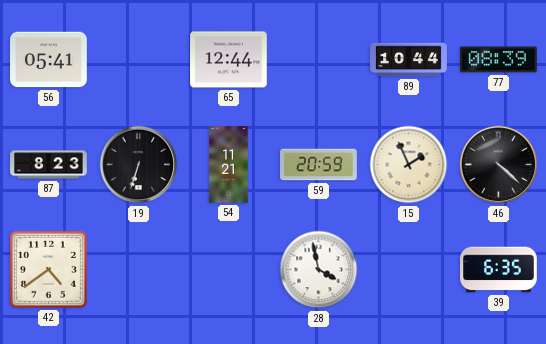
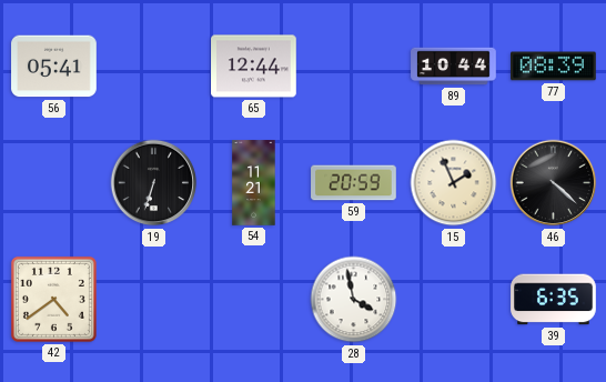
87: 8:23 -> none
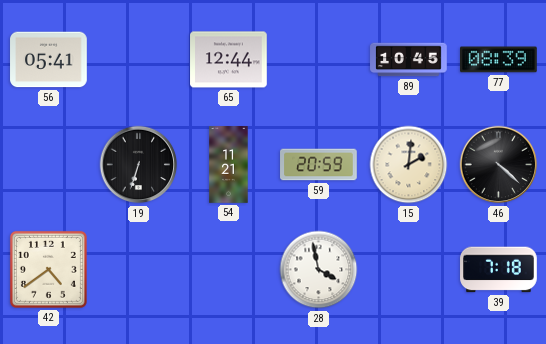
89: 10:44 -> 10:45
15: 1:56 -> 2:01
39: 6:35 -> 7:18
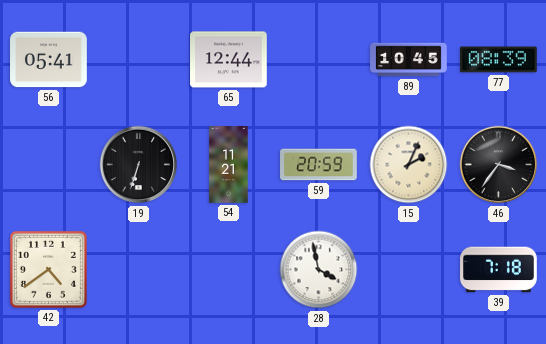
15: 2:01 -> 2:04
46: 4:22 -> 3:36
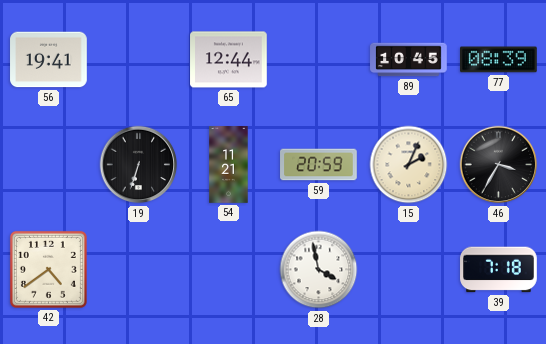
56: 05:41 -> 19:41
46: 3:36 -> 3:35
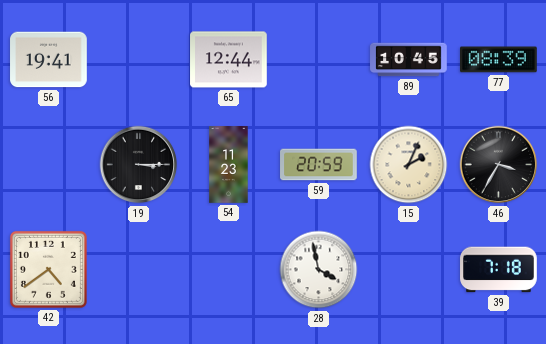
19: 6:33 -> 3:15
54: 11:21 -> 11:23
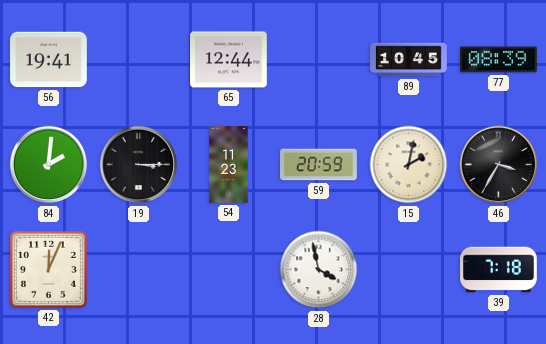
84: none -> 2:01
15: 2:04 -> 2:02
42: 4:39 -> 12:04
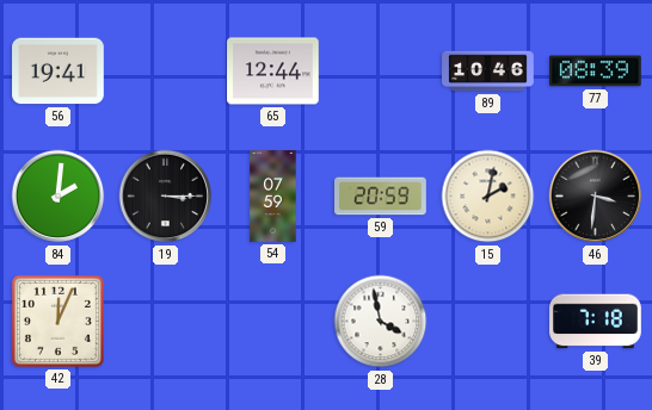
89: 10:45 -> 10:46
54: 11:23 -> 07:59
46: 3:35 -> 3:31
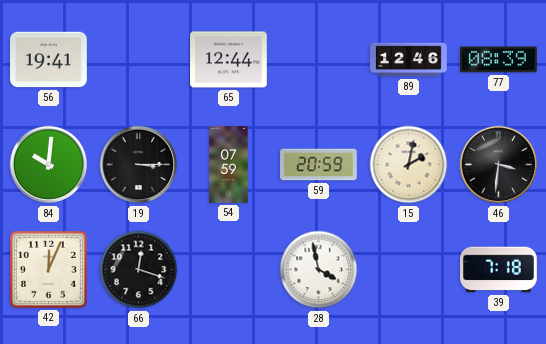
89: 10:46 -> 12:46
84: 2:01 -> 10:01
66: none -> 12:18
